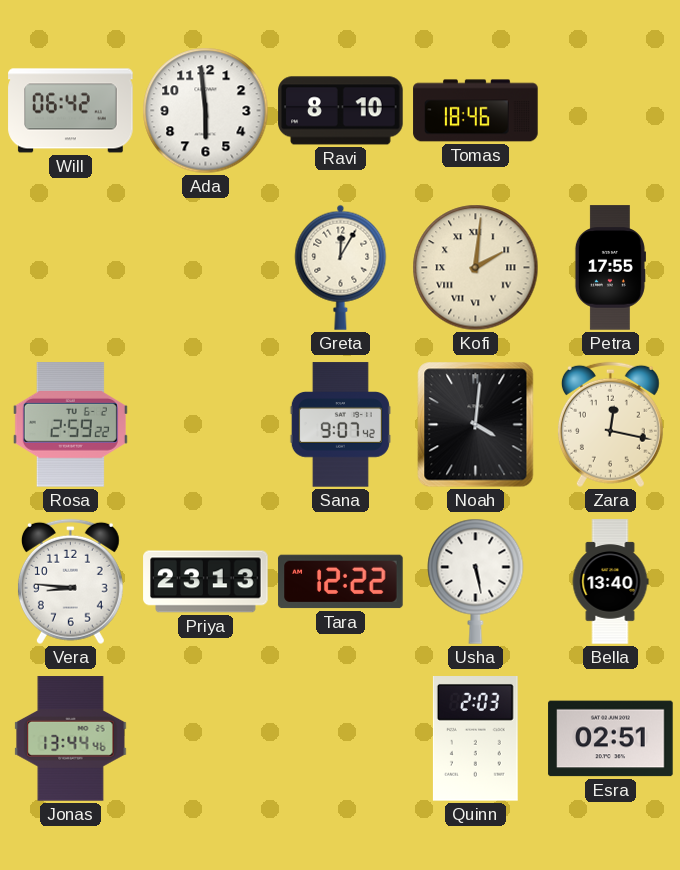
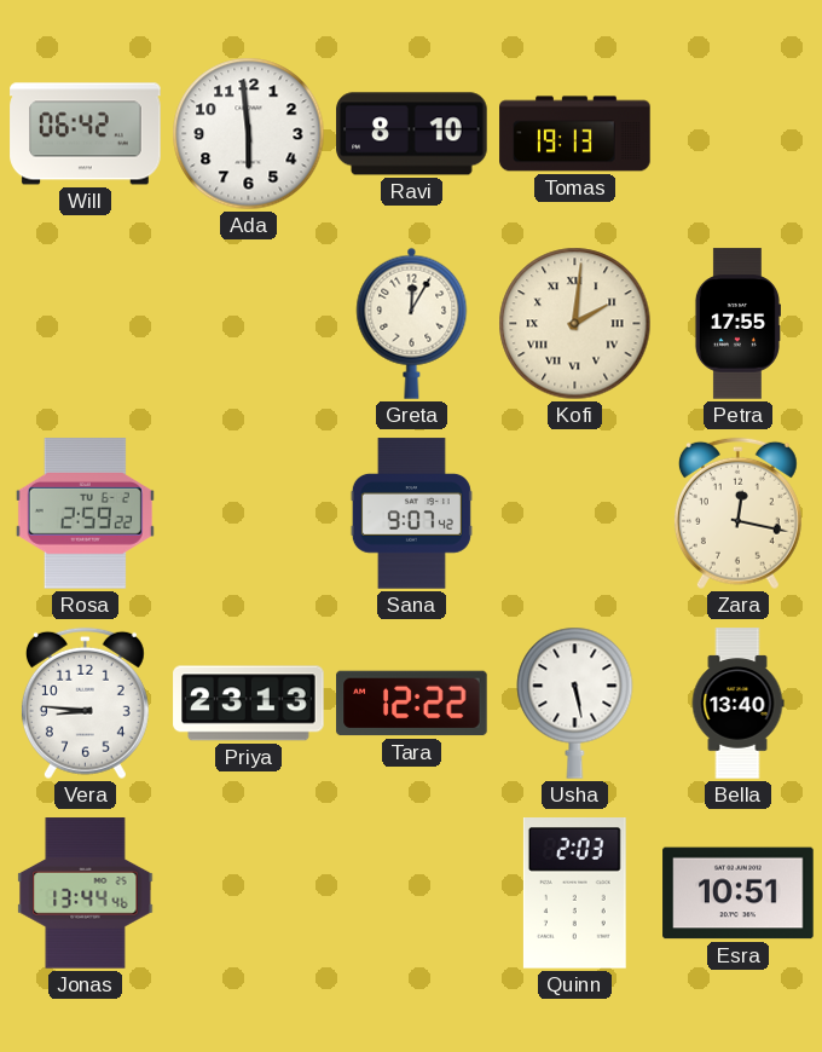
Tomas: 18:46 -> 19:13
Noah: 4:01 -> none
Esra: 02:51 -> 10:51
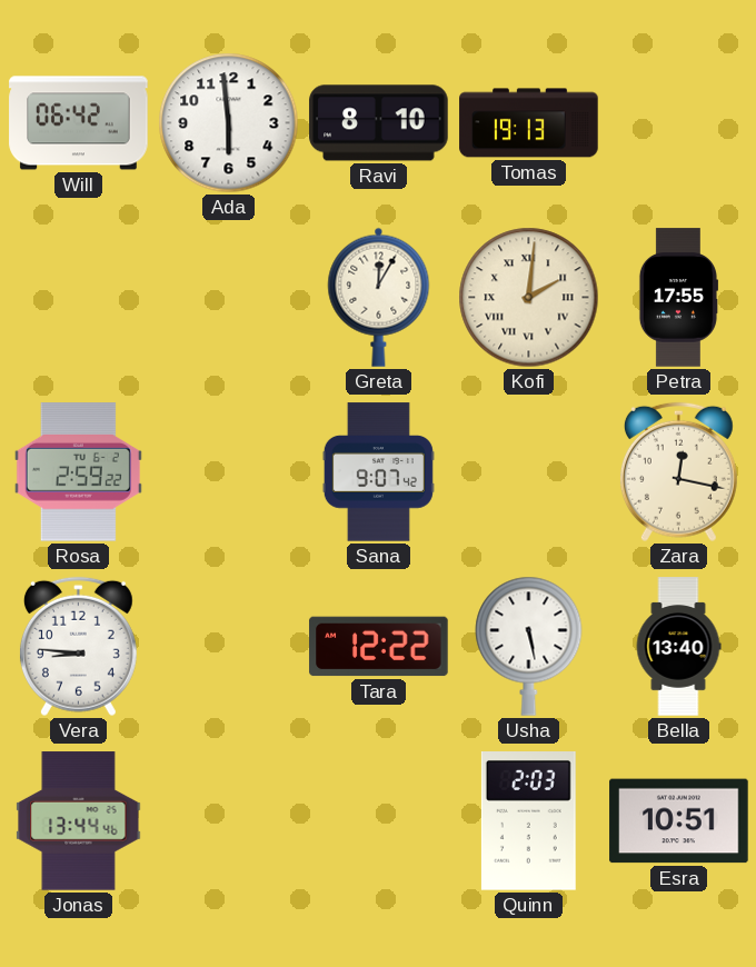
Priya: 23:13 -> none
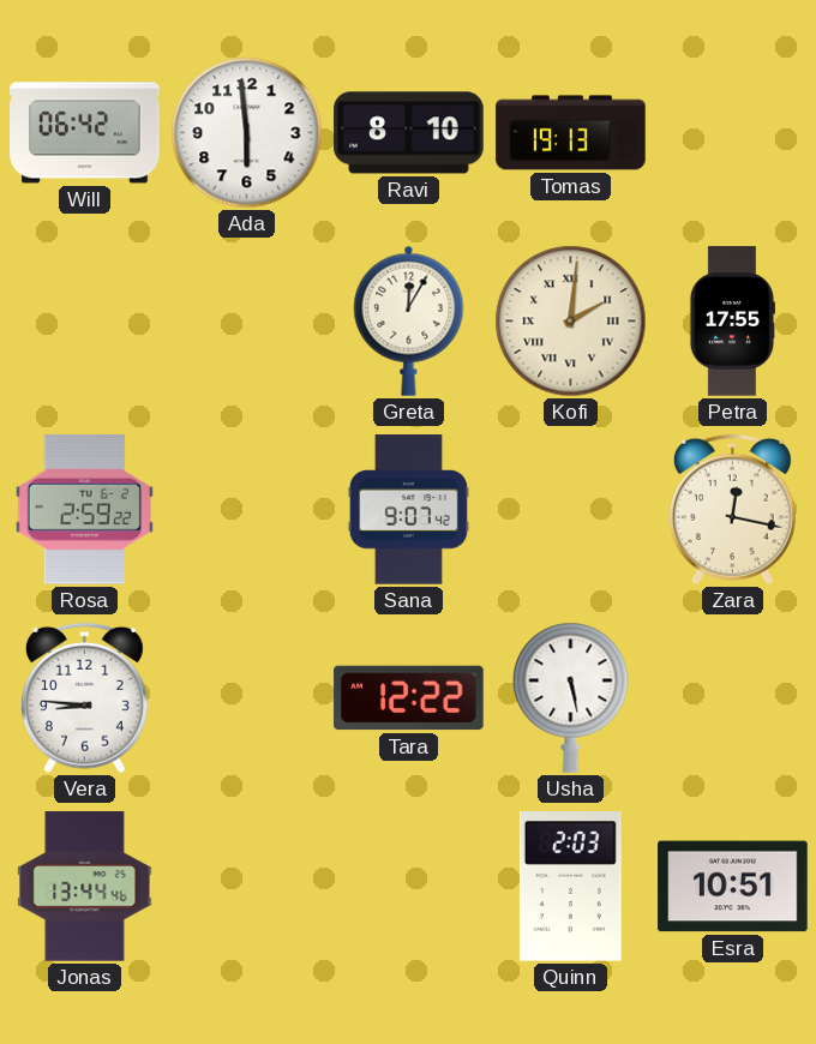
Bella: 13:40 -> none
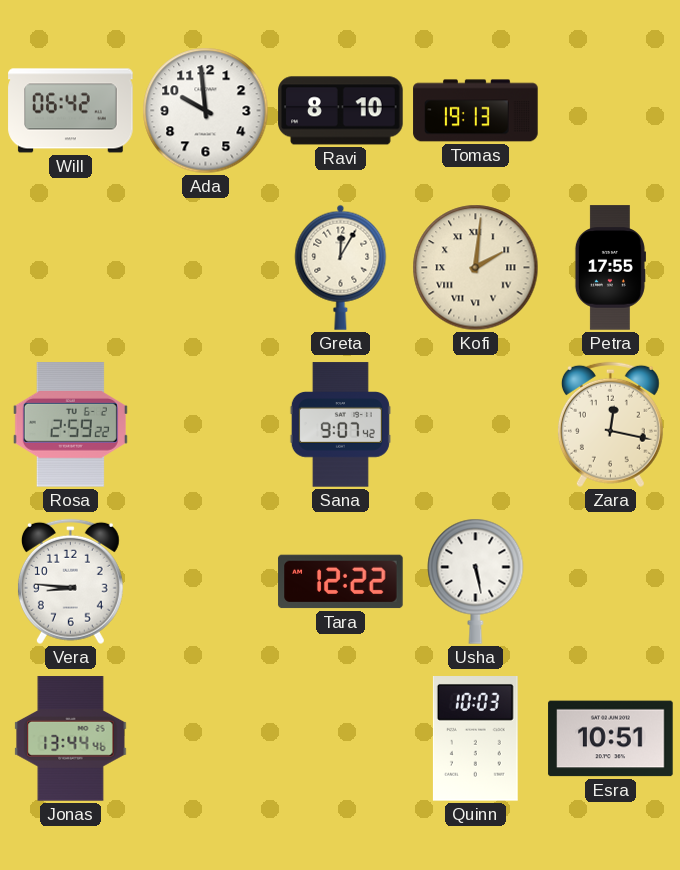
Ada: 5:59 -> 9:59
Quinn: 2:03 -> 10:03
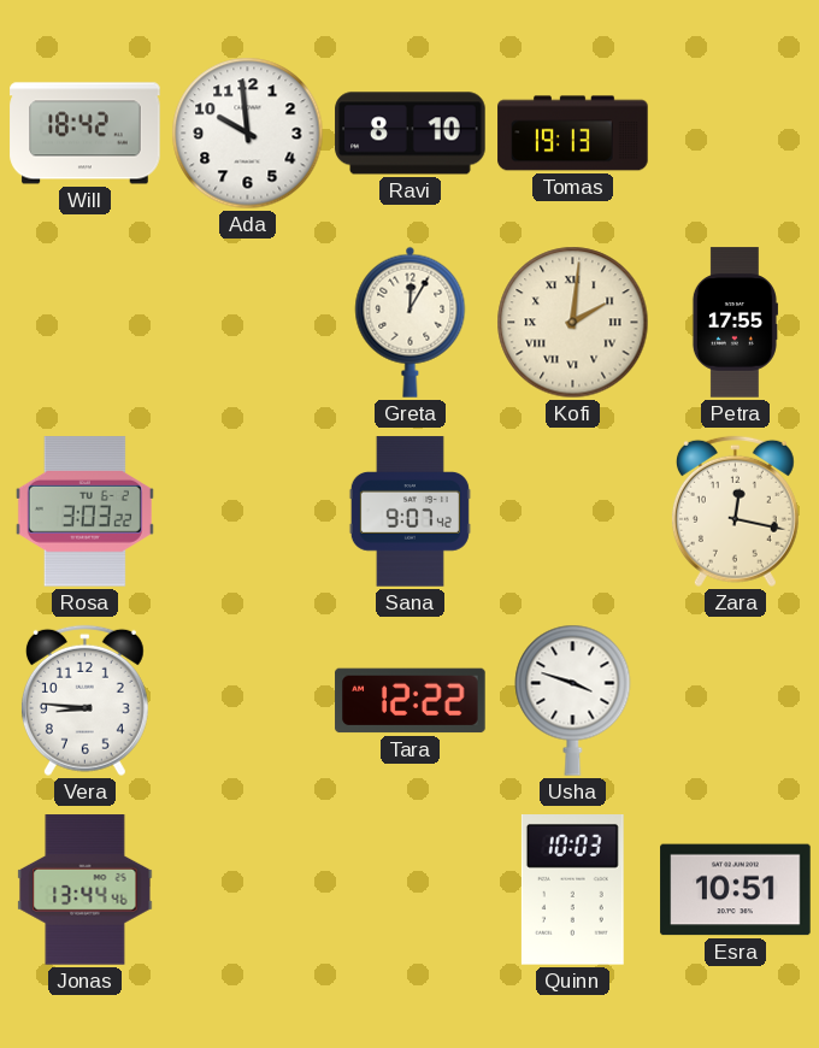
Will: 06:42 -> 18:42
Rosa: 2:59 -> 3:03
Usha: 5:28 -> 3:48
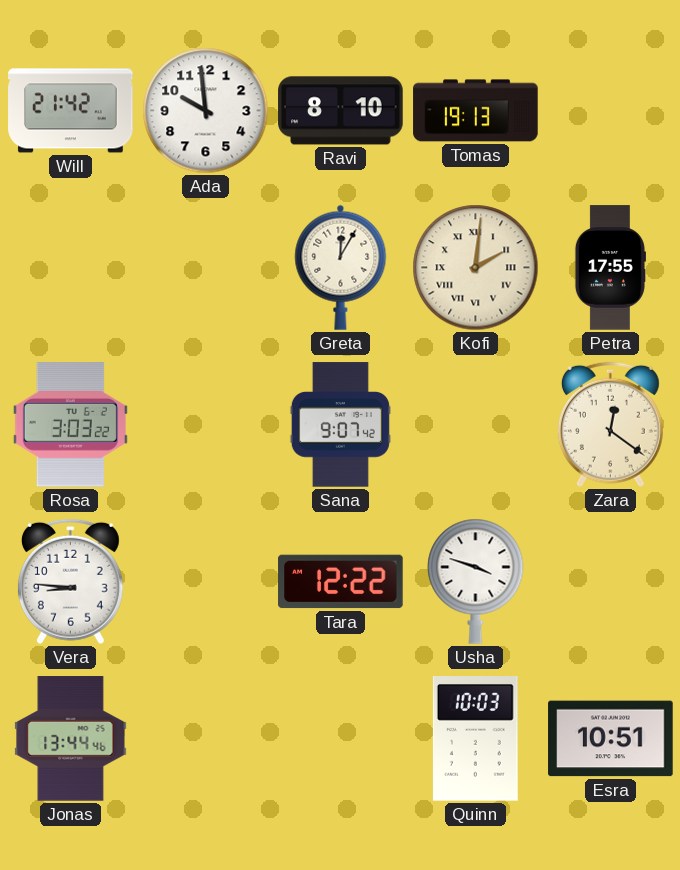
Will: 18:42 -> 21:42
Zara: 12:17 -> 12:21
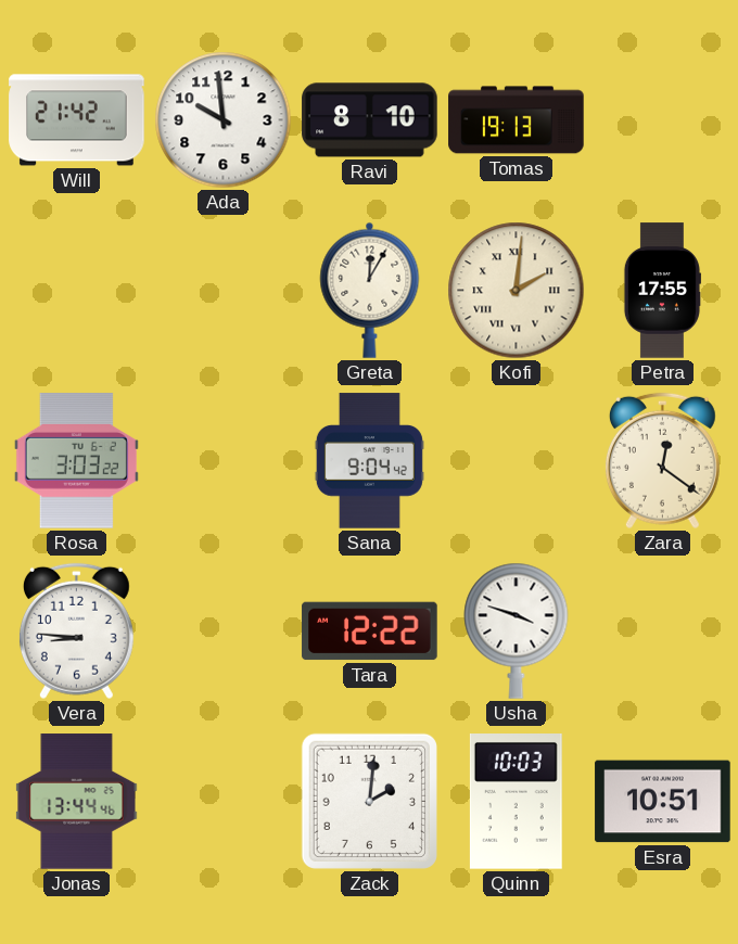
Sana: 9:07 -> 9:04
Zack: none -> 2:01
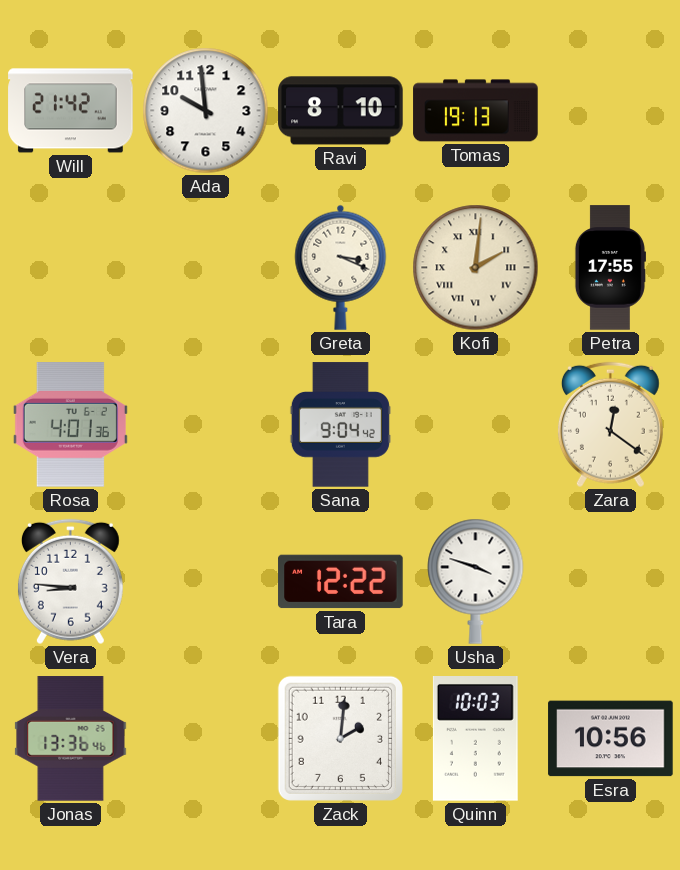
Greta: 12:05 -> 3:19
Rosa: 3:03 -> 4:01
Jonas: 13:44 -> 13:36
Esra: 10:51 -> 10:56
